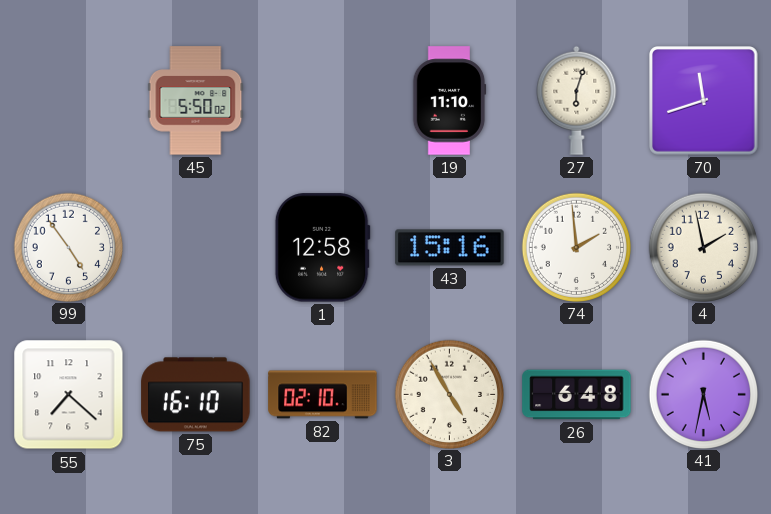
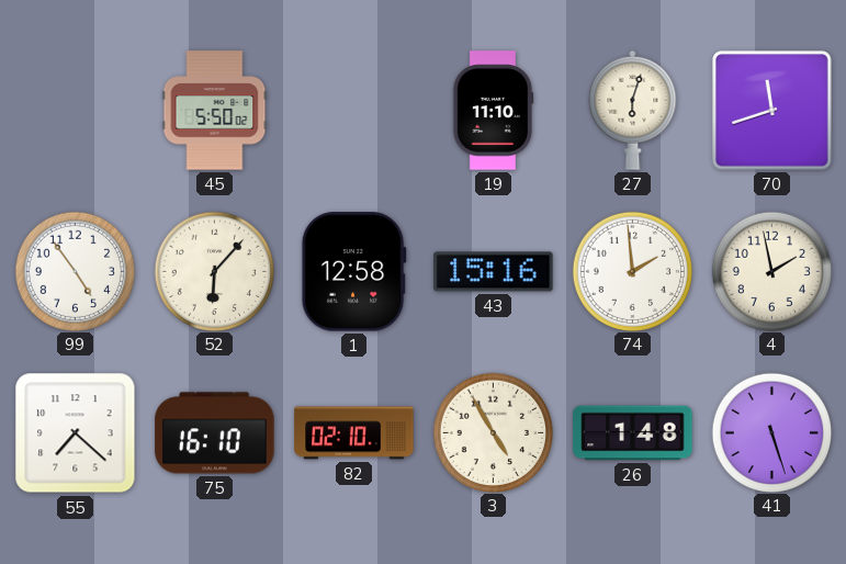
52: none -> 6:07
26: 6:48 -> 1:48
41: 5:32 -> 5:27
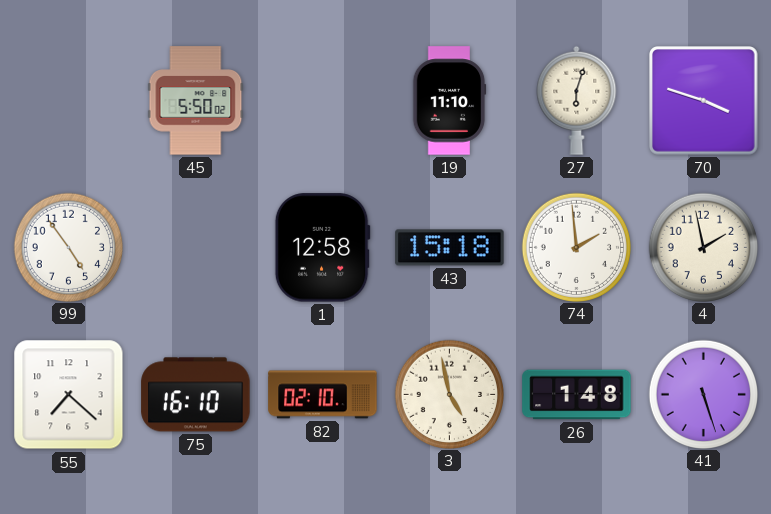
70: 11:42 -> 3:48
52: 6:07 -> none
43: 15:16 -> 15:18
3: 4:55 -> 4:58
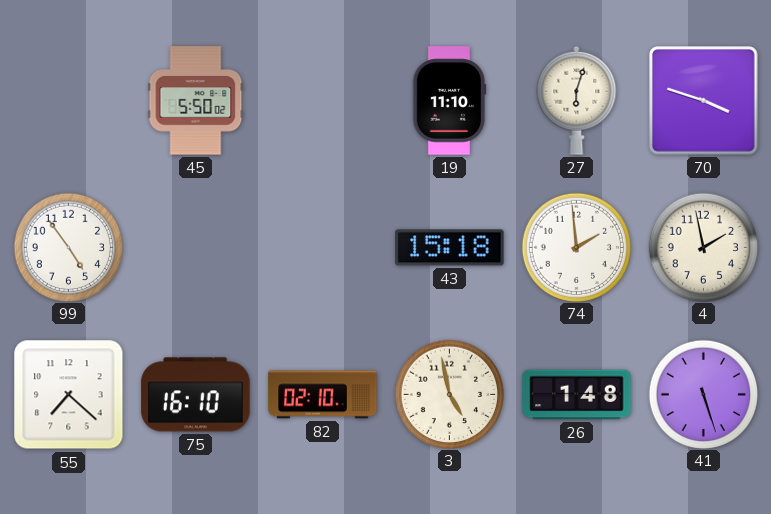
1: 12:58 -> none
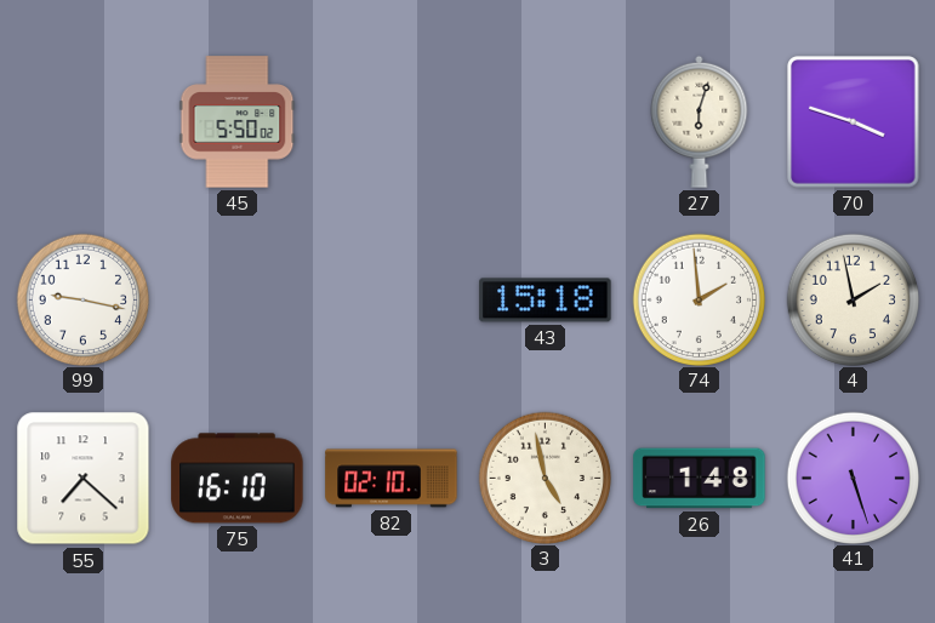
19: 11:10 -> none
99: 4:54 -> 9:17
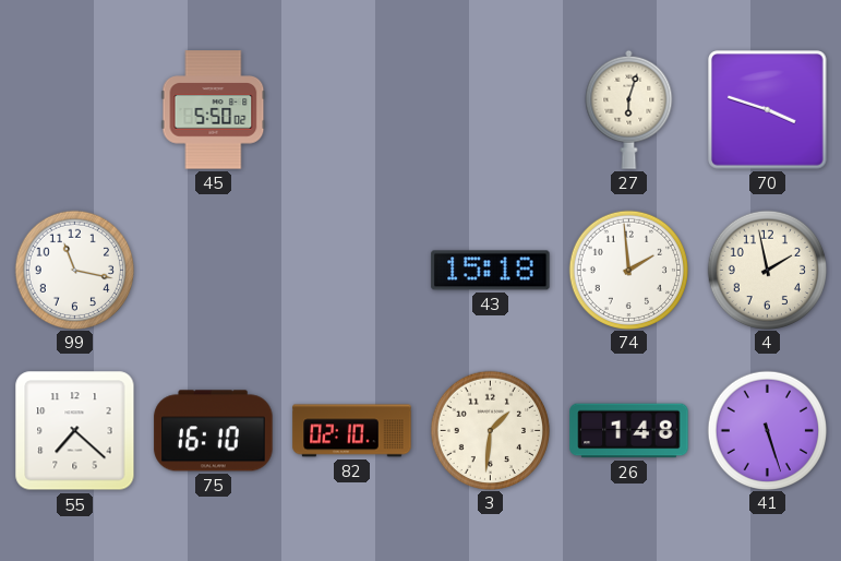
99: 9:17 -> 11:17
3: 4:58 -> 1:31
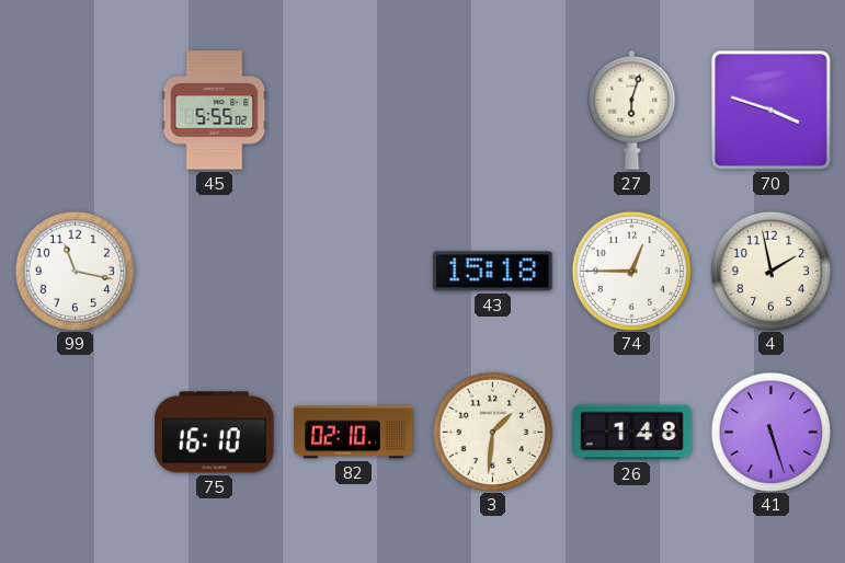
45: 5:50 -> 5:55
74: 1:59 -> 12:45
55: 7:22 -> none
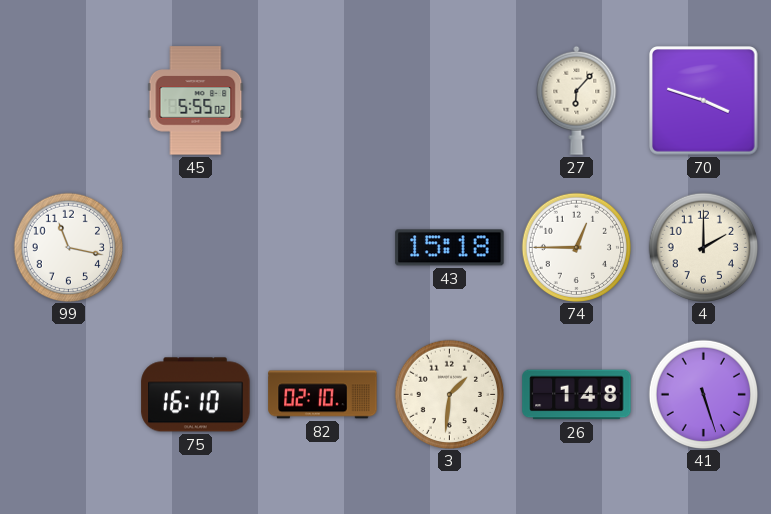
27: 6:03 -> 6:07
4: 1:58 -> 2:00
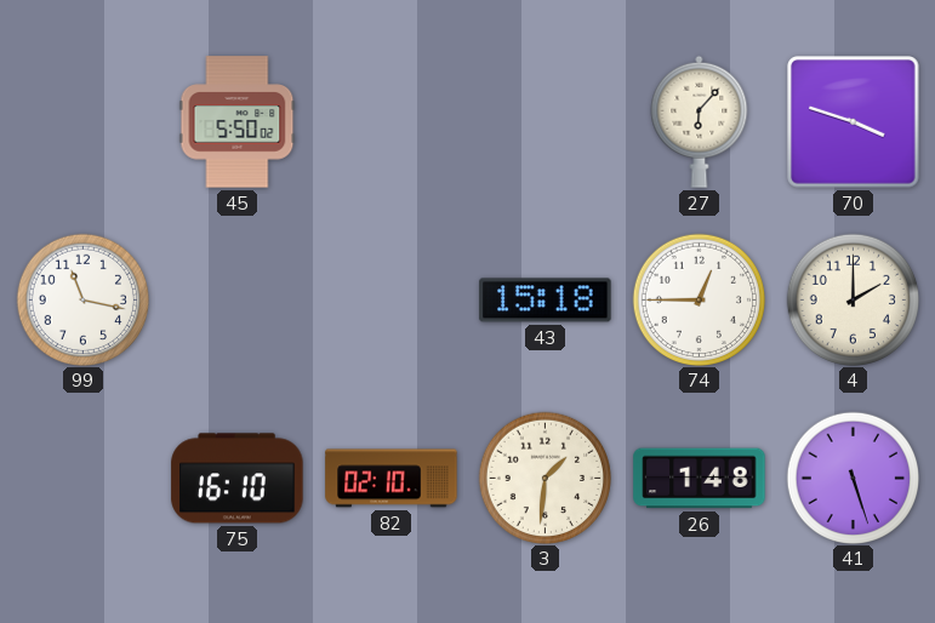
45: 5:55 -> 5:50
